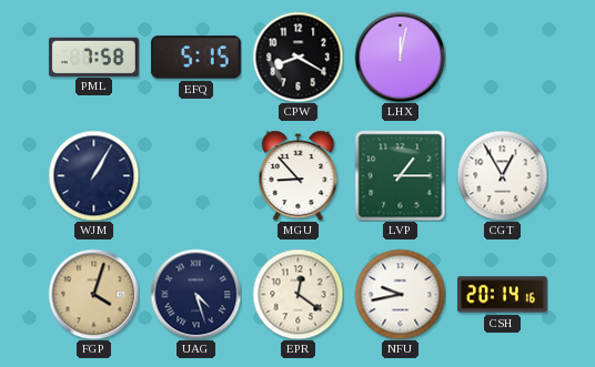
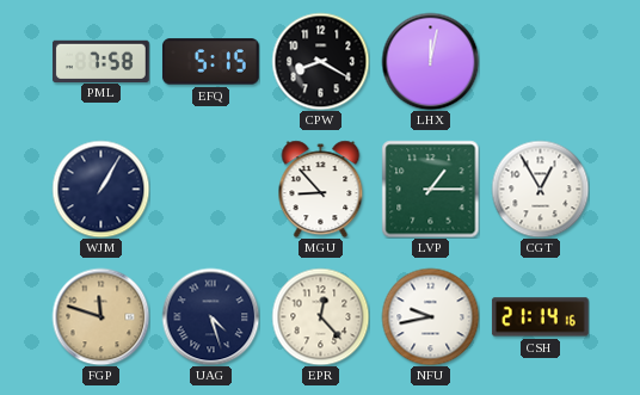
FGP: 4:03 -> 11:48
EPR: 12:21 -> 12:23
CSH: 20:14 -> 21:14
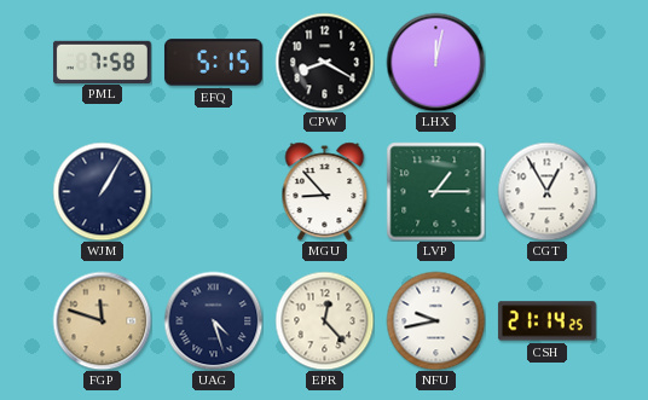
CSH: 21:14:16 -> 21:14:25
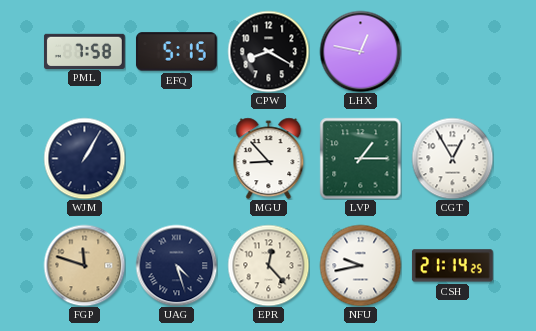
LHX: 12:02 -> 12:47
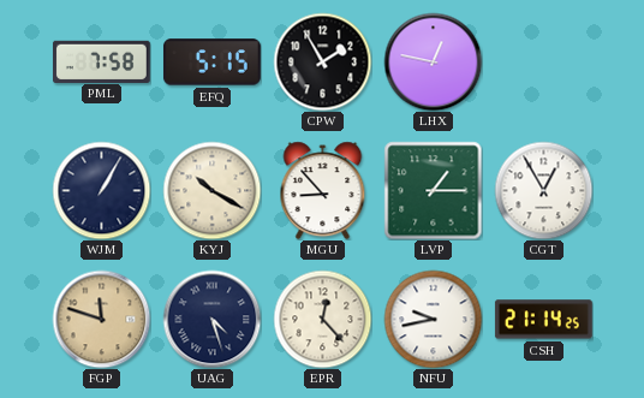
CPW: 8:20 -> 1:55
KYJ: none -> 10:20
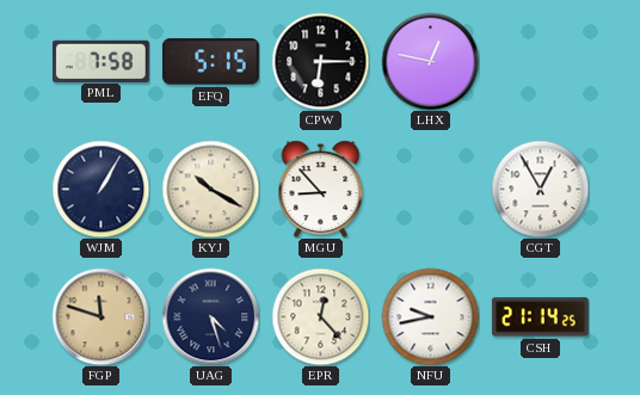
CPW: 1:55 -> 6:15
LVP: 1:15 -> none
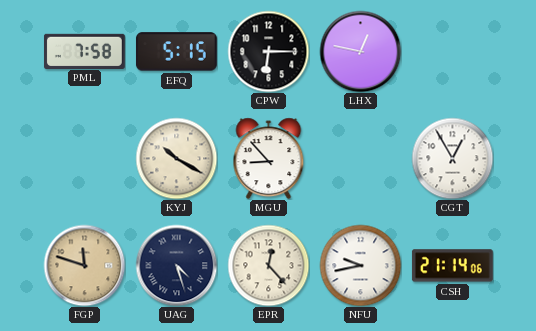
WJM: 1:05 -> none
CSH: 21:14:25 -> 21:14:06
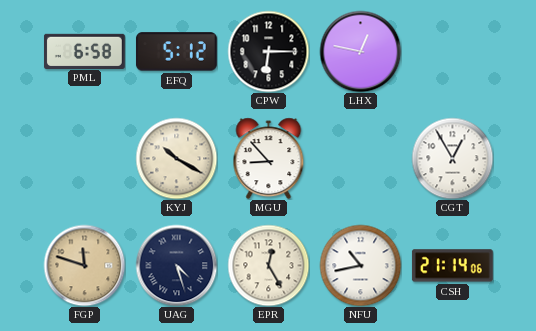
PML: 7:58 -> 6:58
EFQ: 5:15 -> 5:12
EPR: 12:23 -> 12:25
NFU: 9:43 -> 10:43
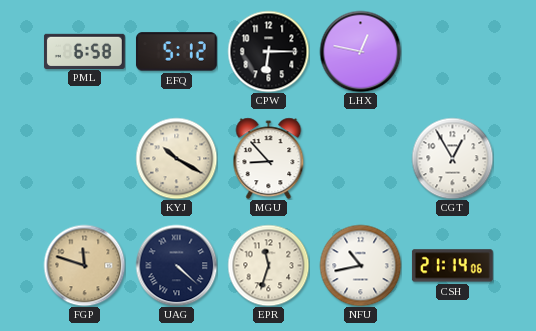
UAG: 4:27 -> 4:22
EPR: 12:25 -> 11:33
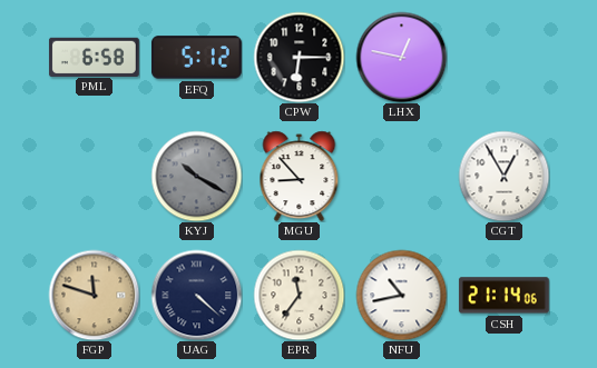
KYJ dial: cream -> grey
EPR: 11:33 -> 11:36
